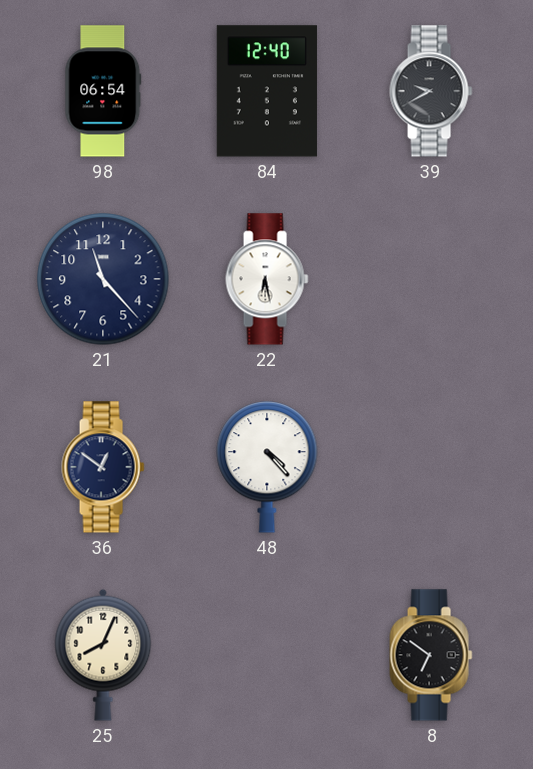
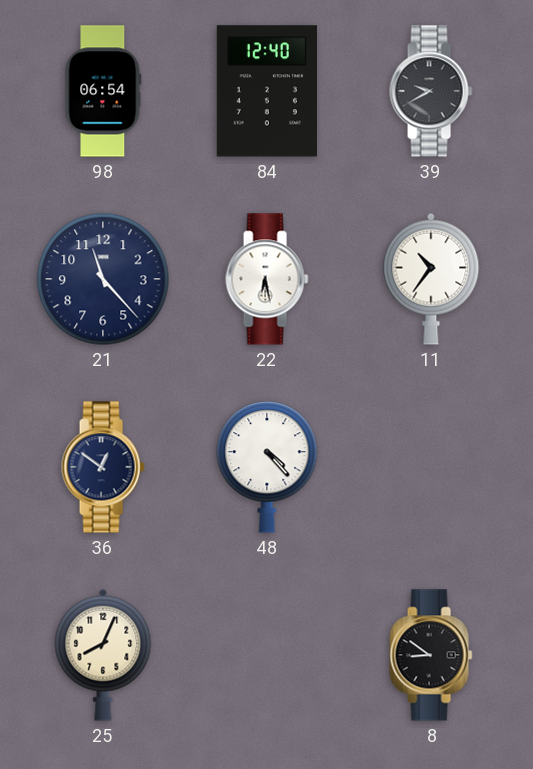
11: none -> 10:36
8: 6:51 -> 8:51
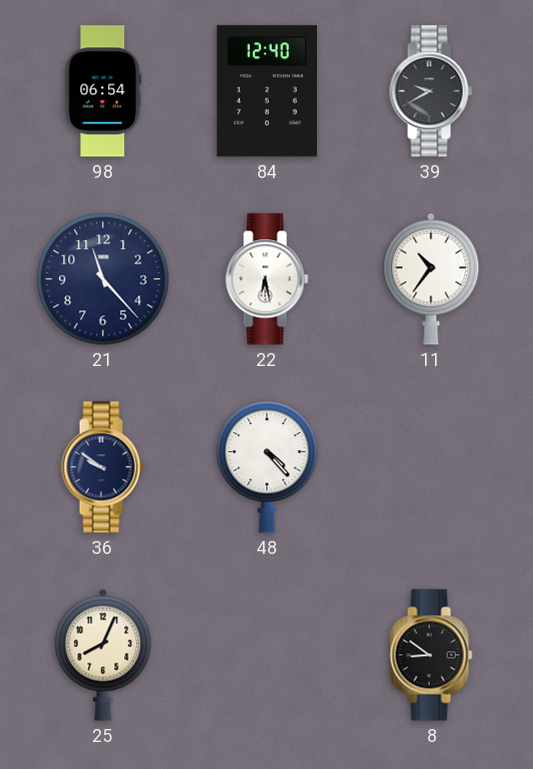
36: 12:51 -> 9:51
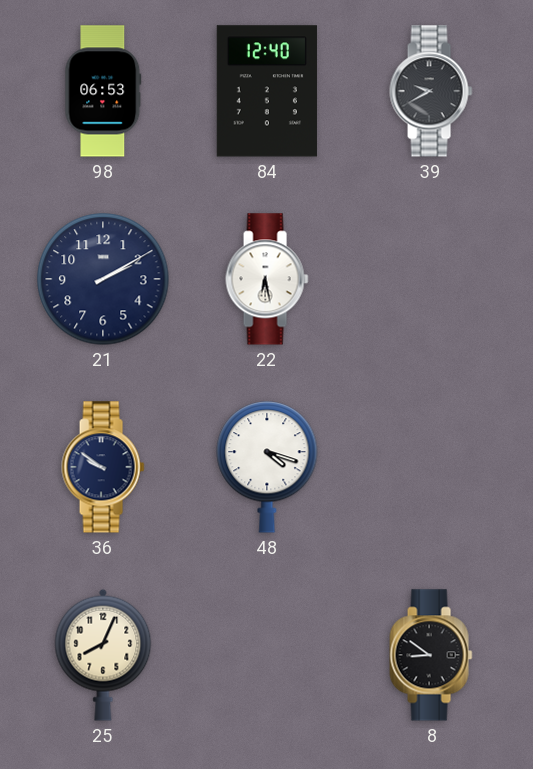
98: 06:54 -> 06:53
21: 11:23 -> 2:10
11: 10:36 -> none
48: 4:23 -> 4:18
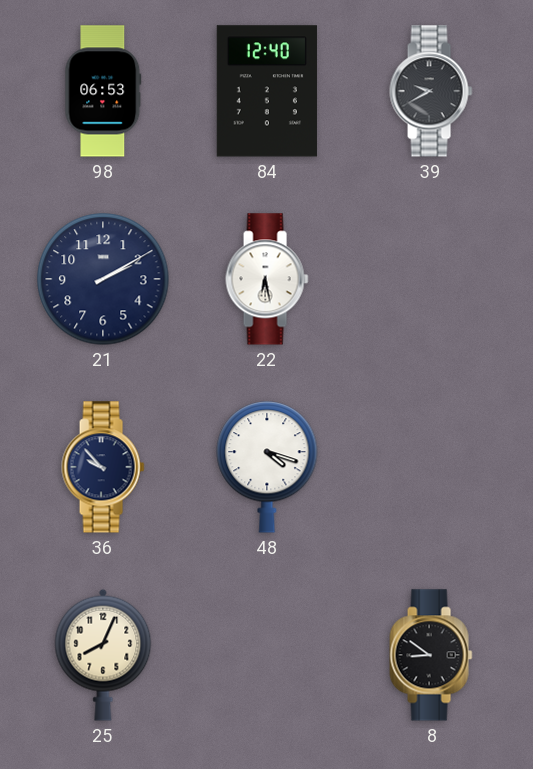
36: 9:51 -> 9:53
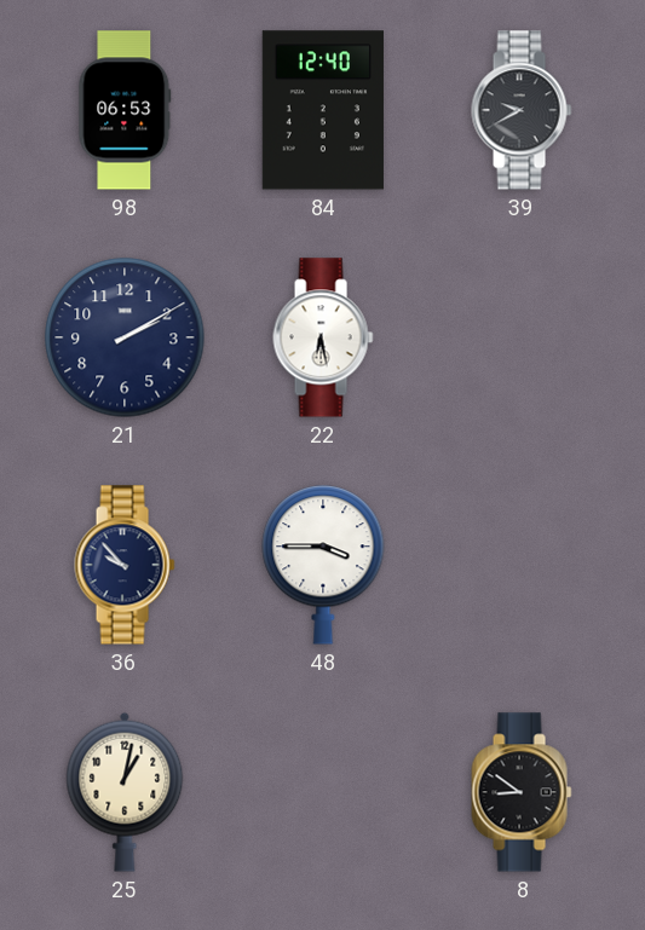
48: 4:18 -> 3:45
25: 8:04 -> 1:02
